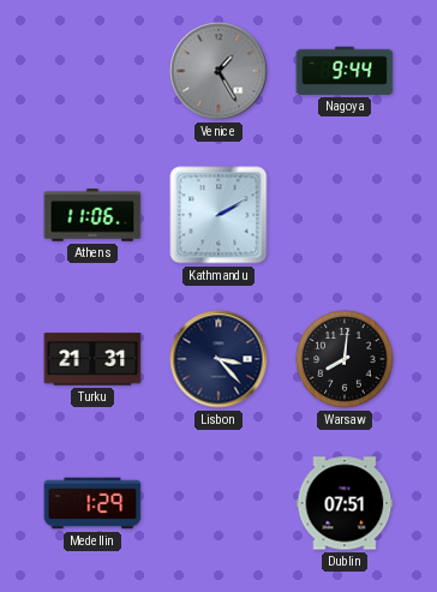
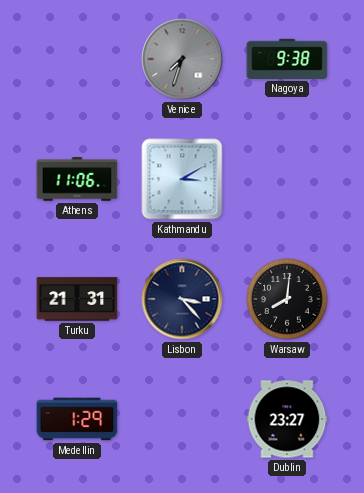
Venice: 1:25 -> 7:33
Nagoya: 9:44 -> 9:38
Kathmandu: 2:10 -> 3:10
Dublin: 07:51 -> 23:27
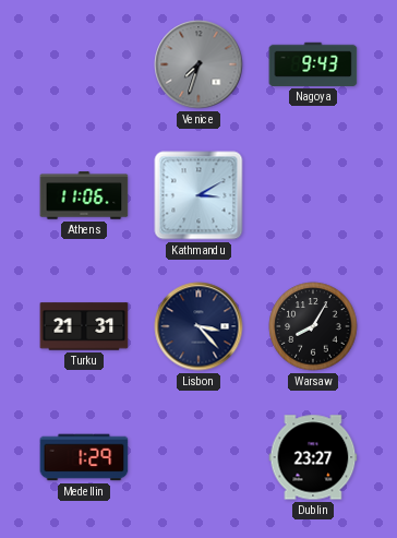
Nagoya: 9:38 -> 9:43
Warsaw: 8:01 -> 8:05
